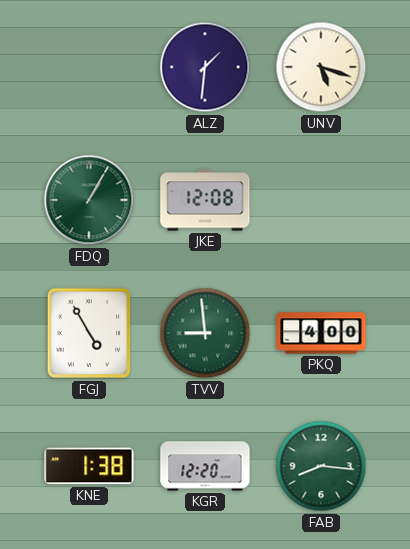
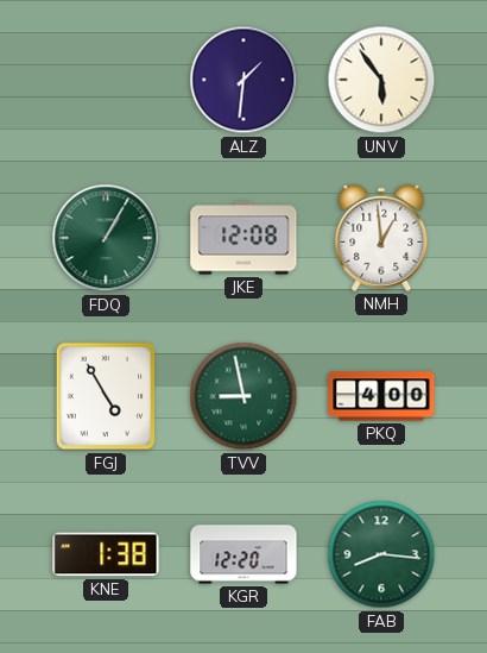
UNV: 5:18 -> 5:54
NMH: none -> 12:59
TVV: 8:59 -> 8:58
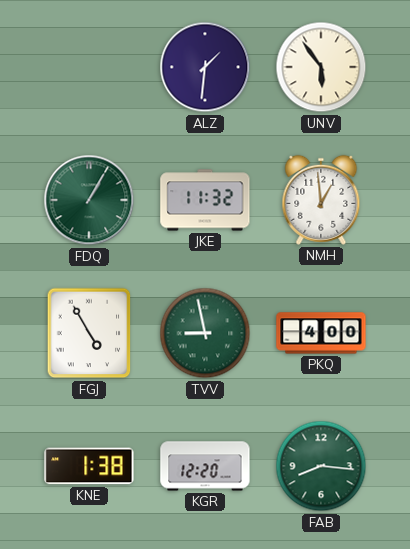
JKE: 12:08 -> 11:32
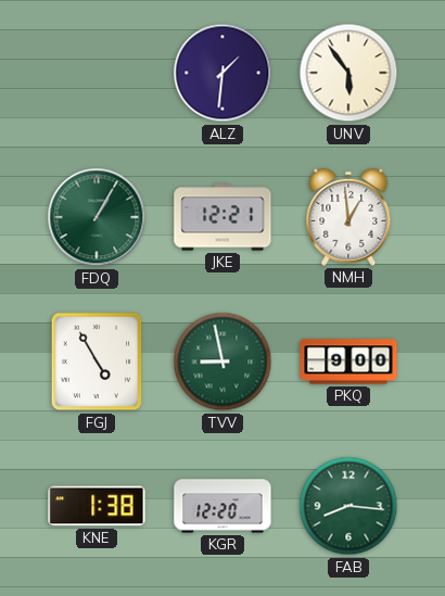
JKE: 11:32 -> 12:21
PKQ: 4:00 -> 9:00
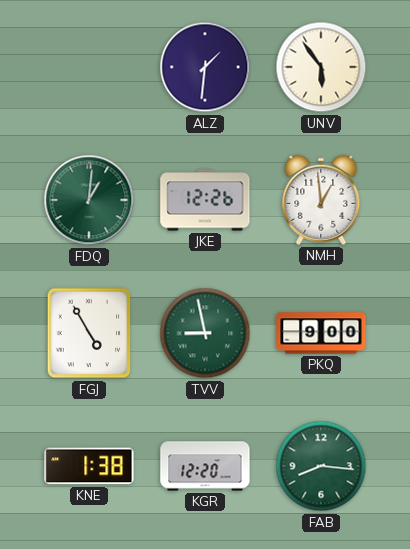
FDQ: 1:05 -> 1:01
JKE: 12:21 -> 12:26
